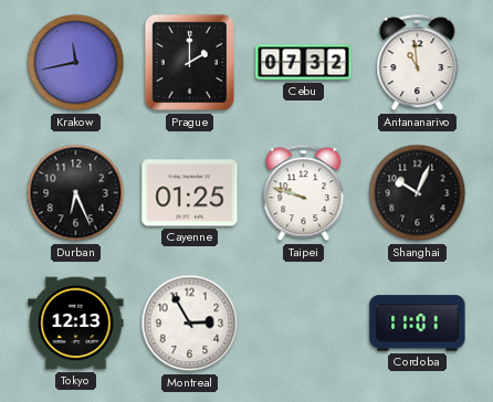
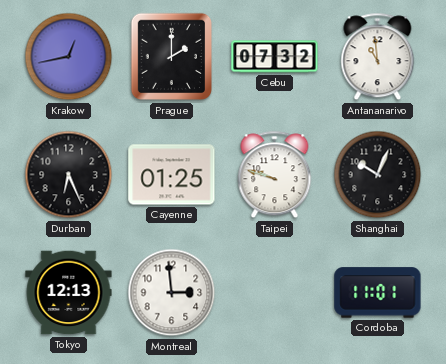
Krakow: 11:43 -> 12:43
Montreal: 2:55 -> 2:59
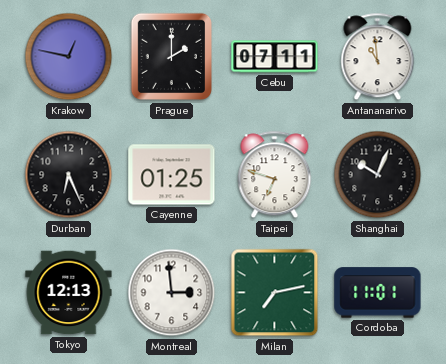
Krakow: 12:43 -> 12:47
Cebu: 07:32 -> 07:11
Taipei: 9:48 -> 6:48
Milan: none -> 7:13
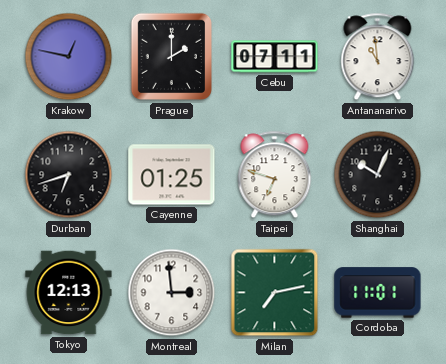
Durban: 6:26 -> 6:42
